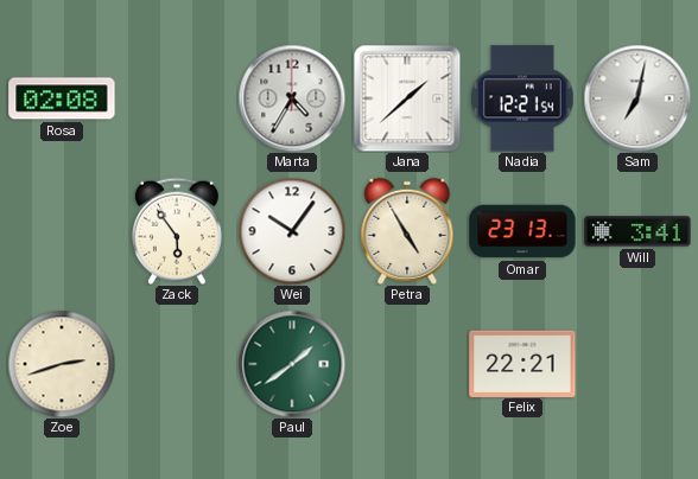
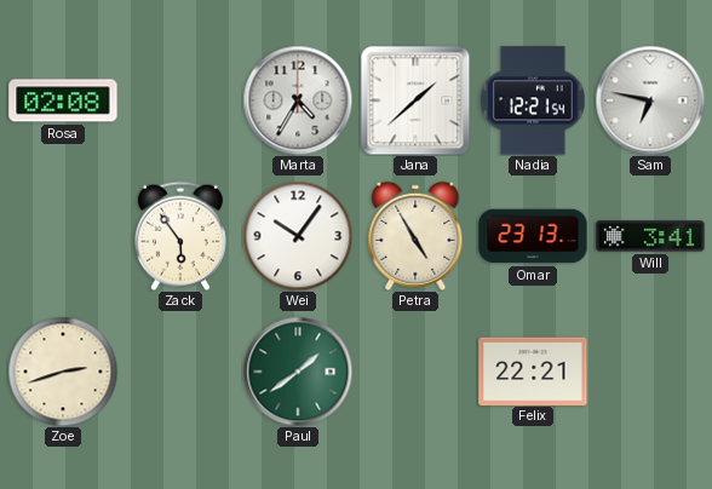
Sam: 7:02 -> 6:47
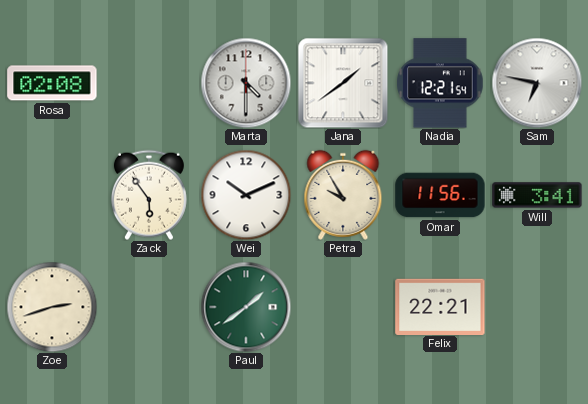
Marta: 4:35 -> 4:30
Jana: 1:38 -> 1:39
Wei: 10:06 -> 10:11
Petra: 4:55 -> 9:55
Omar: 23:13 -> 11:56
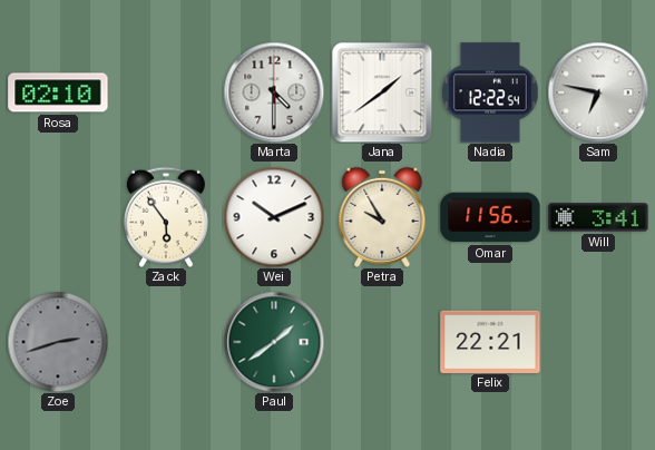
Rosa: 02:08 -> 02:10
Nadia: 12:21 -> 12:22
Zoe dial: cream -> grey
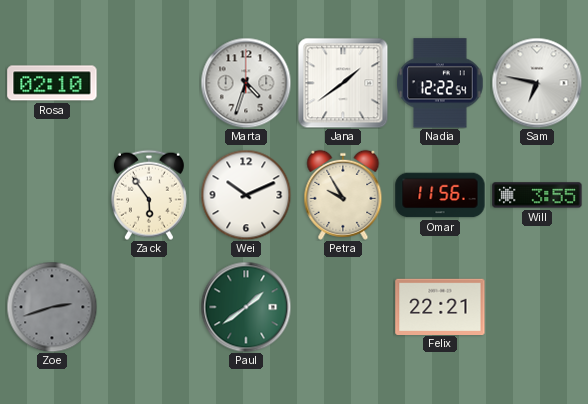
Marta: 4:30 -> 4:33
Will: 3:41 -> 3:55
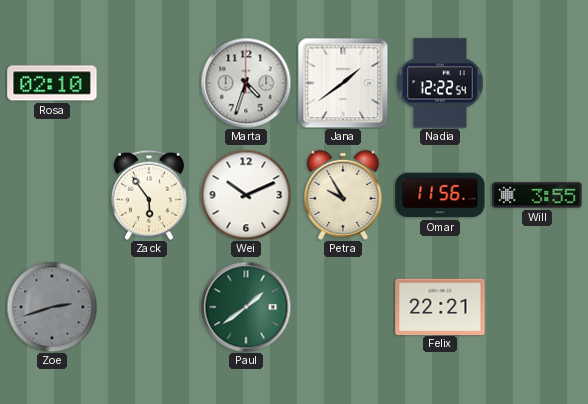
Sam: 6:47 -> none
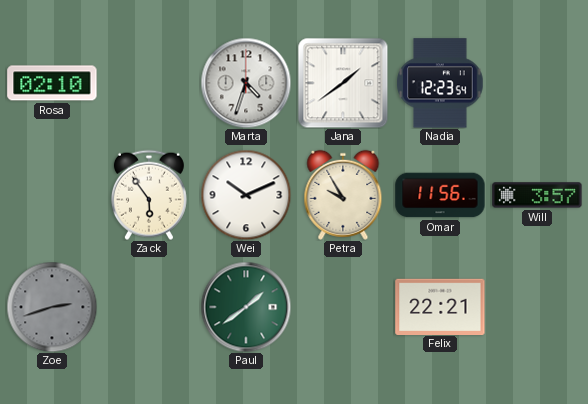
Nadia: 12:22 -> 12:23
Will: 3:55 -> 3:57
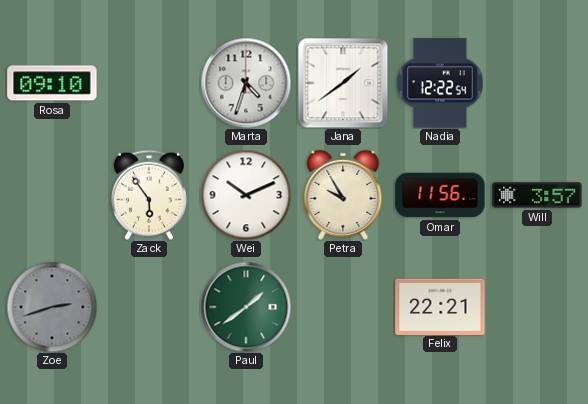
Rosa: 02:10 -> 09:10
Nadia: 12:23 -> 12:22
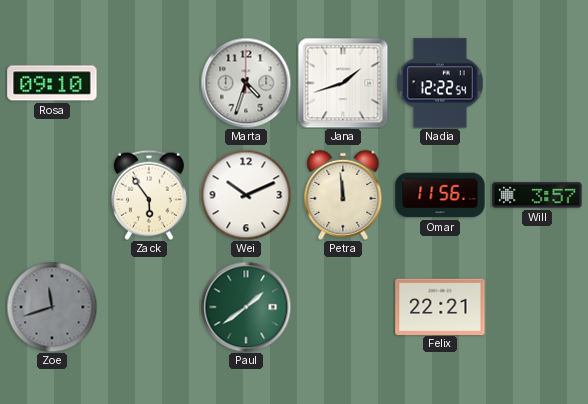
Jana: 1:39 -> 1:42
Petra: 9:55 -> 11:59
Zoe: 2:42 -> 11:42
